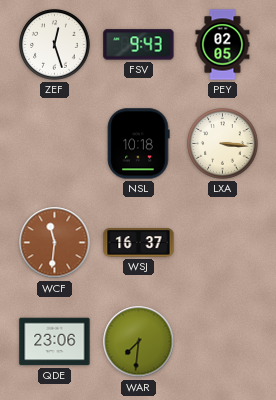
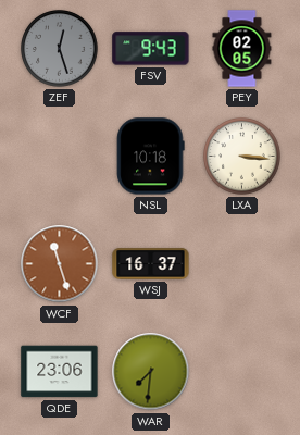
ZEF dial: white -> grey
WCF: 11:31 -> 11:27
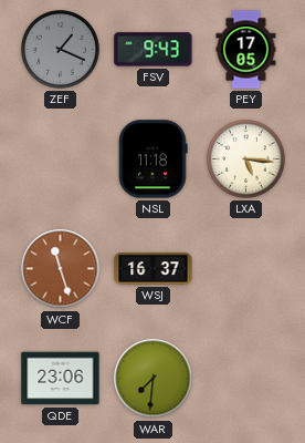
ZEF: 12:27 -> 1:19
PEY: 02:05 -> 17:05
NSL: 10:18 -> 11:18
LXA: 3:16 -> 5:16
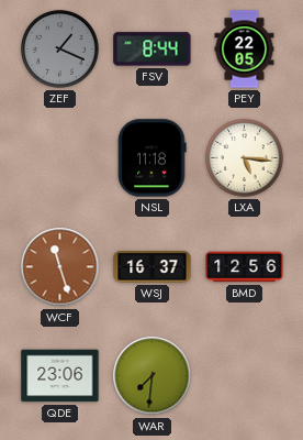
FSV: 9:43 -> 8:44
PEY: 17:05 -> 22:05
BMD: none -> 12:56
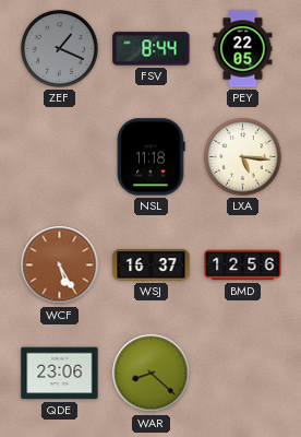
WCF: 11:27 -> 5:25
WAR: 7:31 -> 8:22
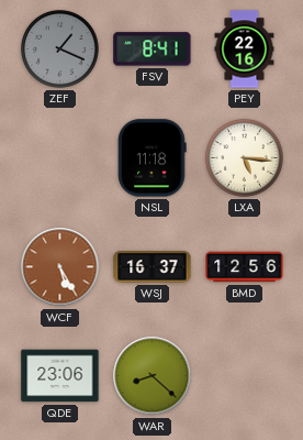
FSV: 8:44 -> 8:41
PEY: 22:05 -> 22:16
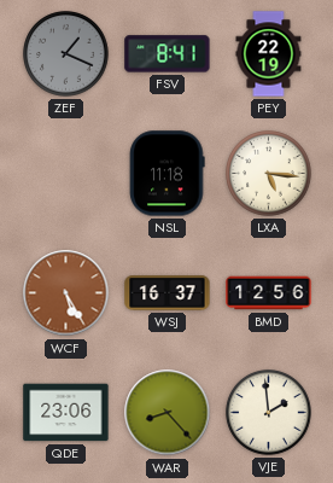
PEY: 22:16 -> 22:19
WAR: 8:22 -> 8:23
VJE: none -> 1:59
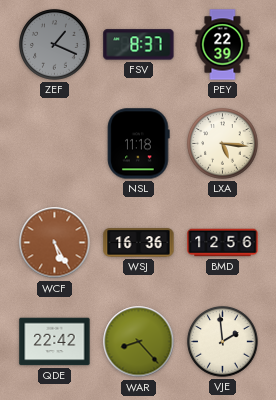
FSV: 8:41 -> 8:37
PEY: 22:19 -> 22:39
WSJ: 16:37 -> 16:36
QDE: 23:06 -> 22:42
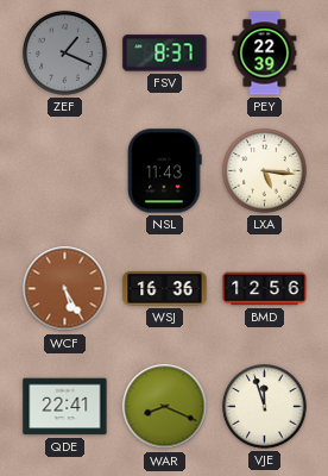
NSL: 11:18 -> 11:43
QDE: 22:42 -> 22:41
WAR: 8:23 -> 8:19
VJE: 1:59 -> 11:57
